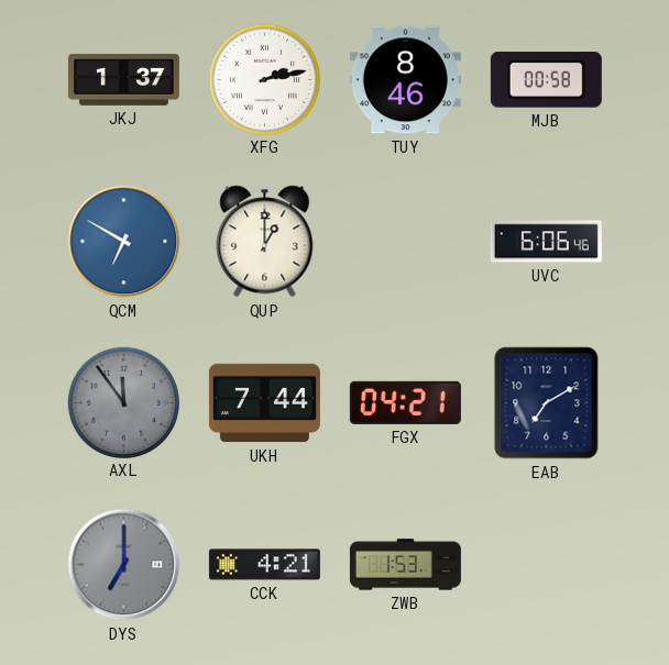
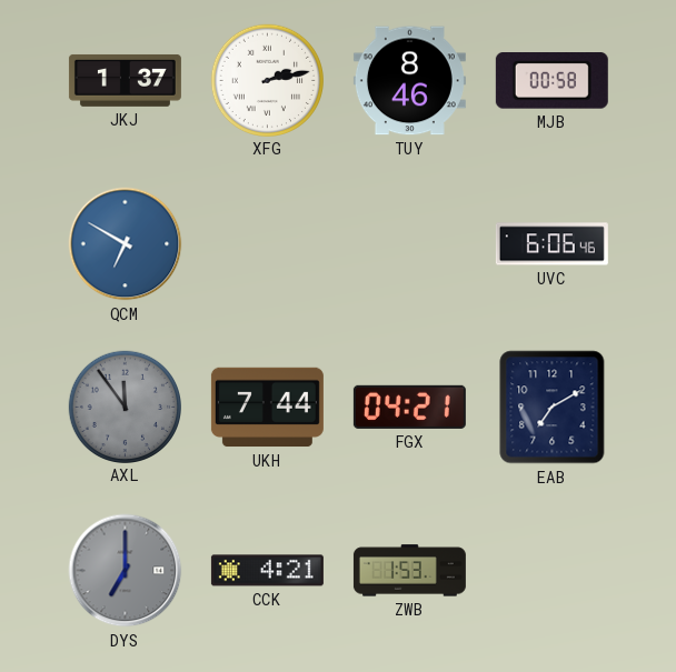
QUP: 1:00 -> none
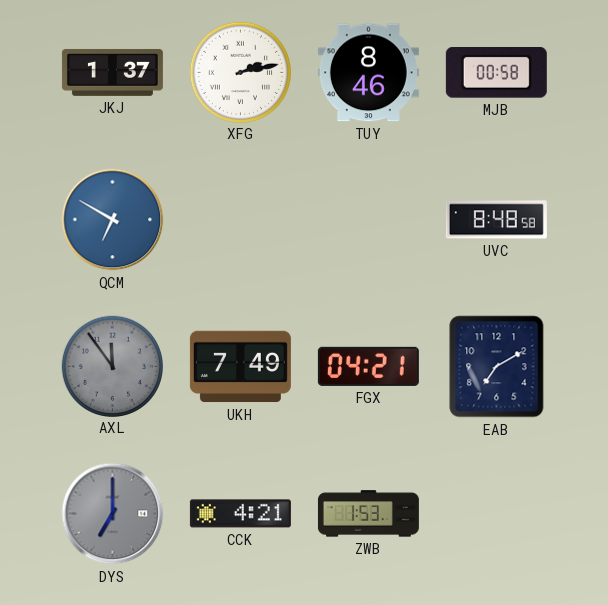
UVC: 6:06 -> 8:48
UKH: 7:44 -> 7:49
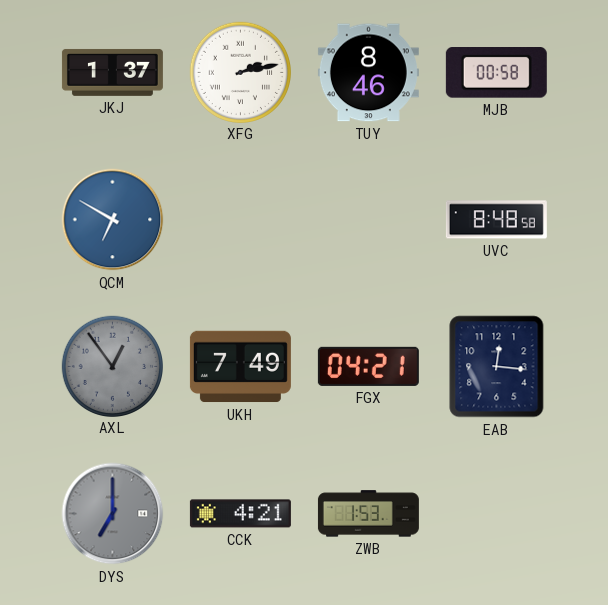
AXL: 11:54 -> 12:54
EAB: 7:10 -> 12:16
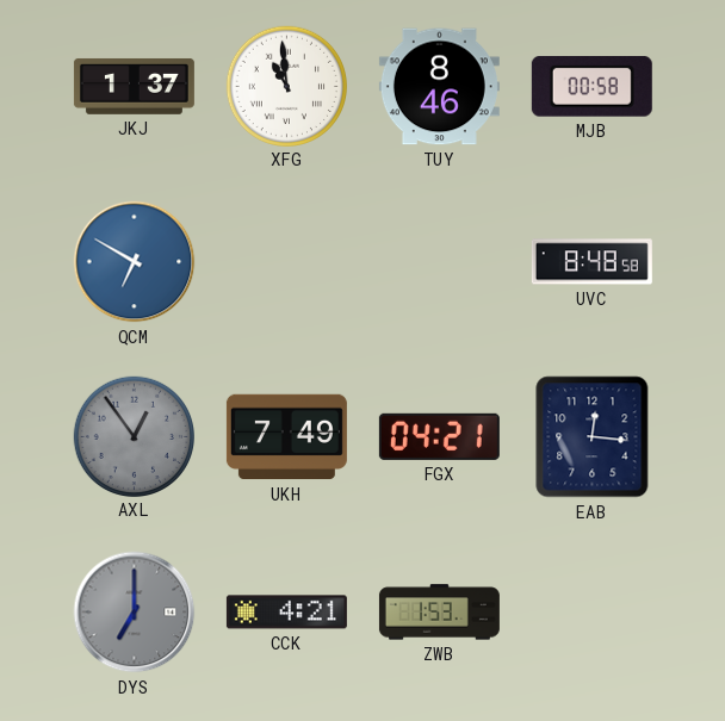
XFG: 2:13 -> 10:59
